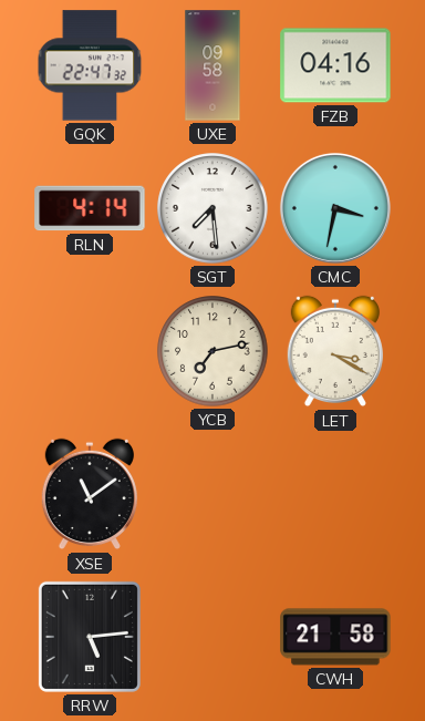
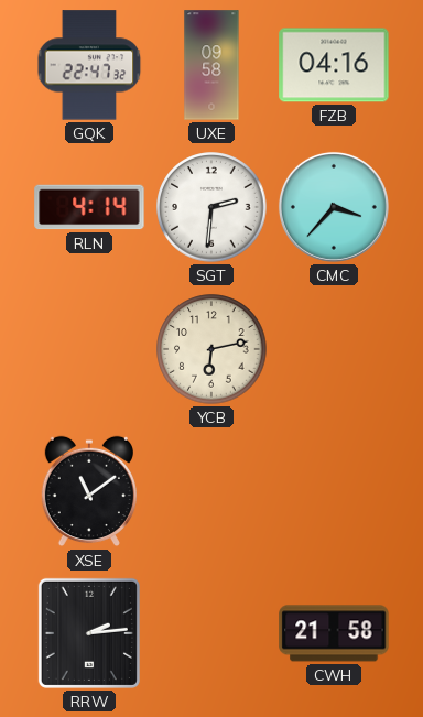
SGT: 7:29 -> 2:31
CMC: 3:32 -> 3:37
YCB: 7:13 -> 6:13
LET: 3:20 -> none
RRW: 5:14 -> 2:14
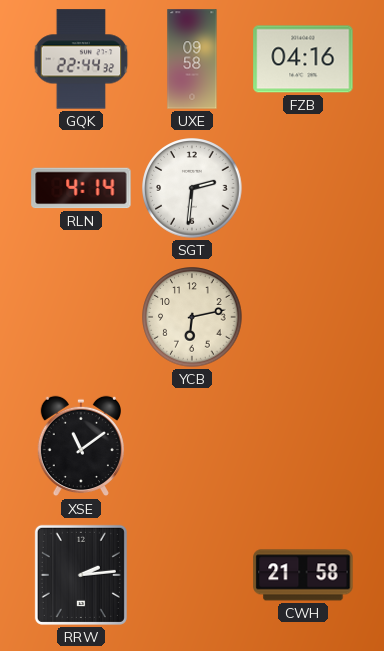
GQK: 22:47 -> 22:44
CMC: 3:37 -> none
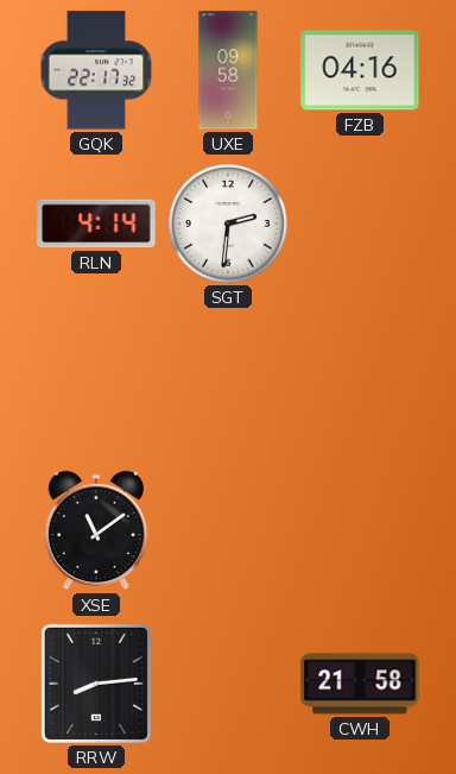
GQK: 22:44 -> 22:17
YCB: 6:13 -> none
RRW: 2:14 -> 8:14
